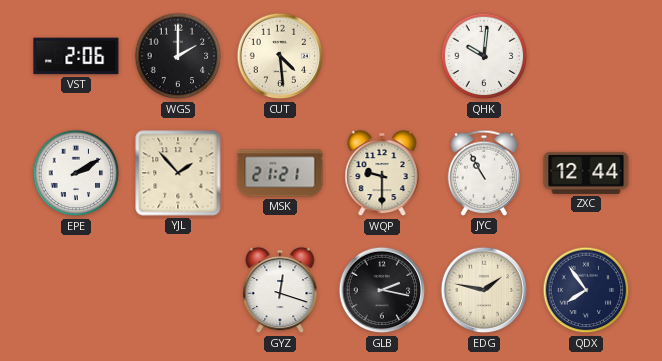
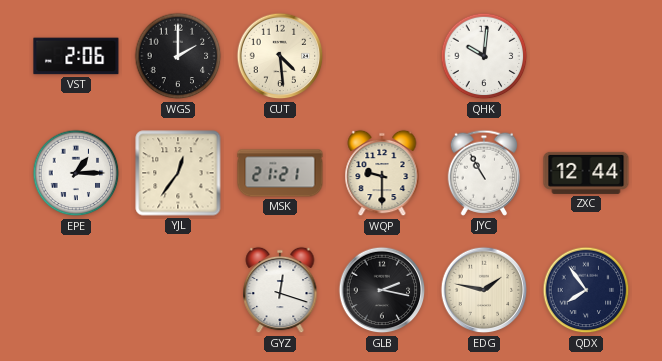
EPE: 2:10 -> 1:15
YJL: 1:53 -> 12:36
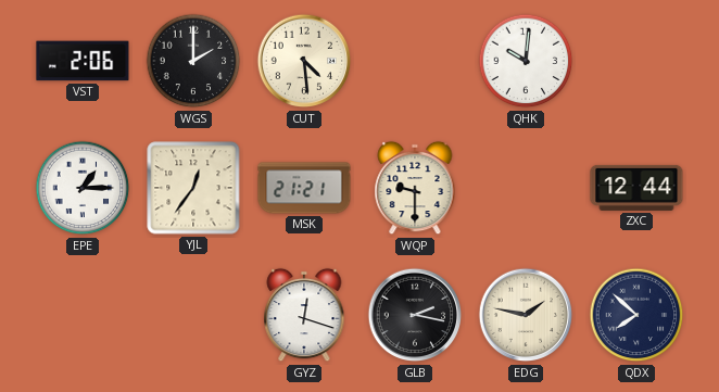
JYC: 10:55 -> none
QDX: 7:54 -> 7:52
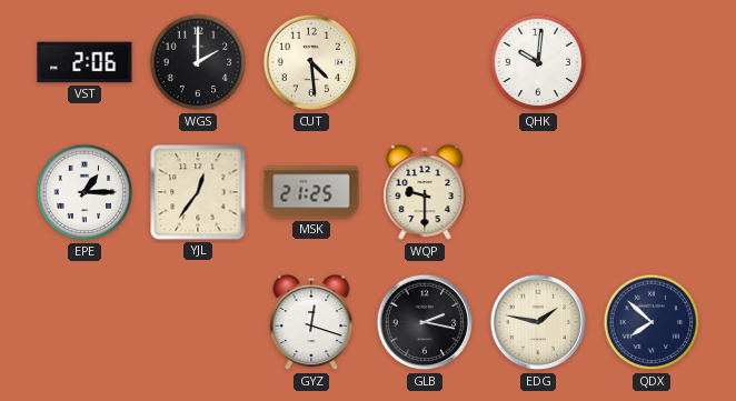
MSK: 21:21 -> 21:25
ZXC: 12:44 -> none
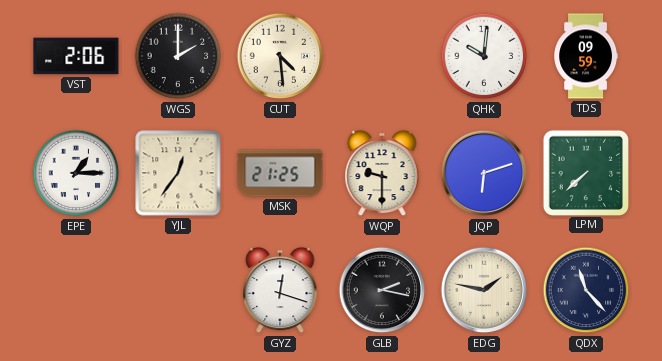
TDS: none -> 09:59
JQP: none -> 6:12
LPM: none -> 7:38
QDX: 7:52 -> 11:23
